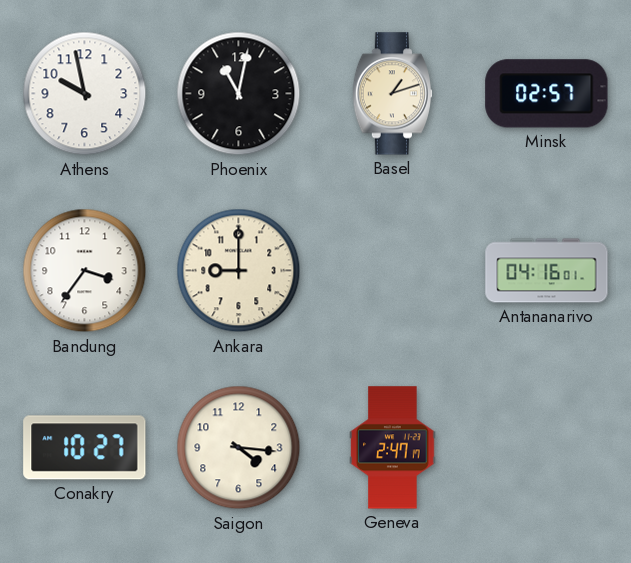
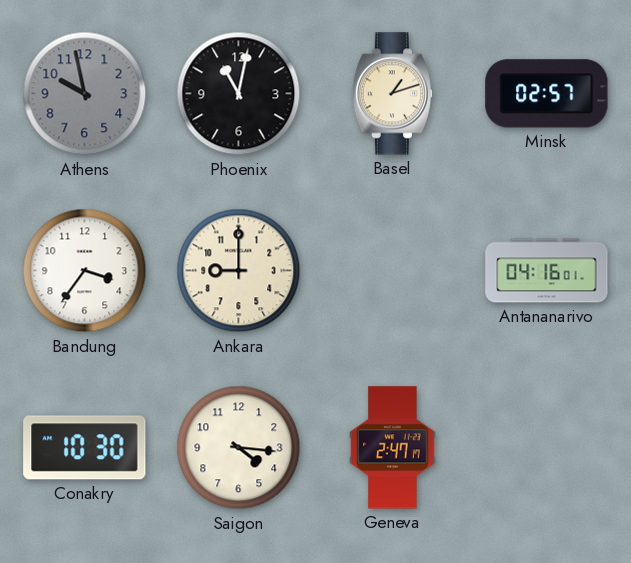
Athens dial: white -> grey
Conakry: 10:27 -> 10:30
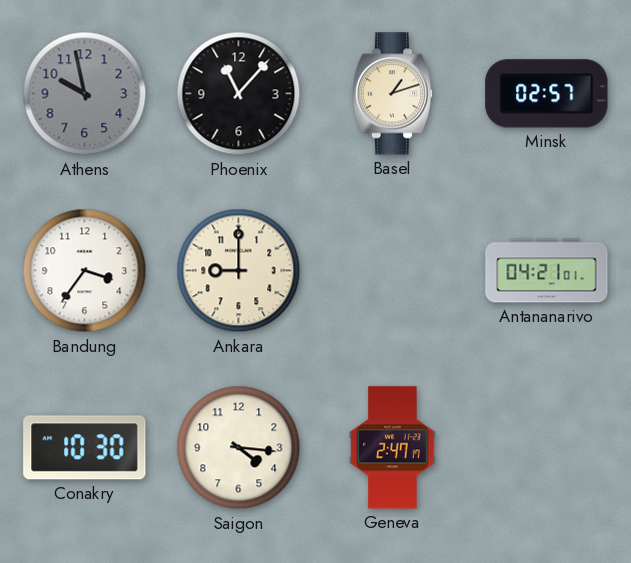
Phoenix: 11:02 -> 11:07
Antananarivo: 04:16 -> 04:21
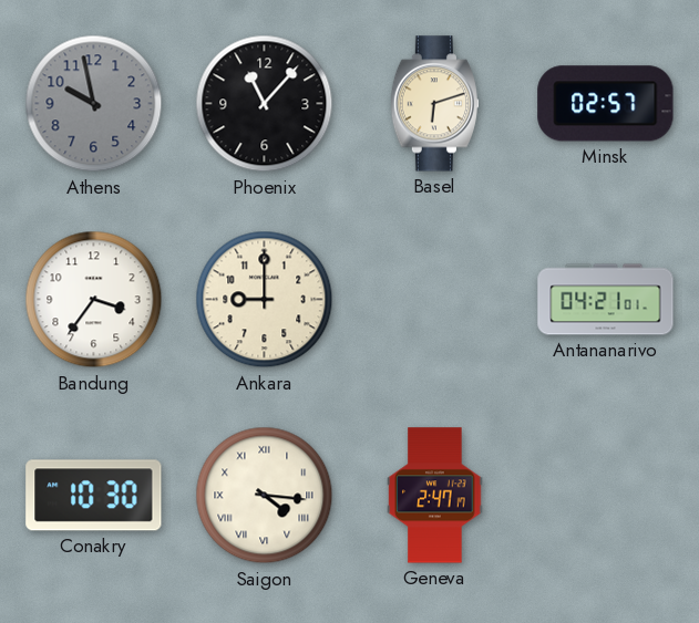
Basel: 1:12 -> 6:12
Saigon numerals: Arabic -> Roman
